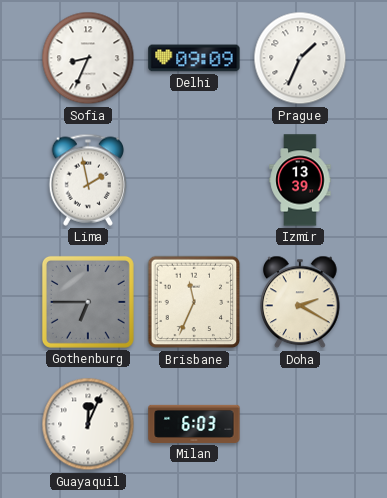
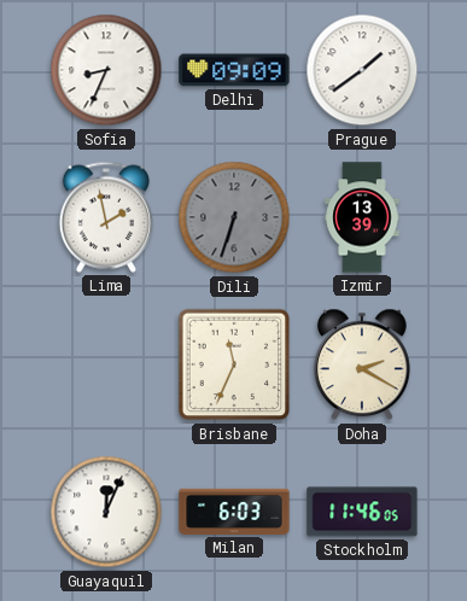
Prague: 1:34 -> 1:39
Dili: none -> 6:33
Gothenburg: 6:45 -> none
Stockholm: none -> 11:46
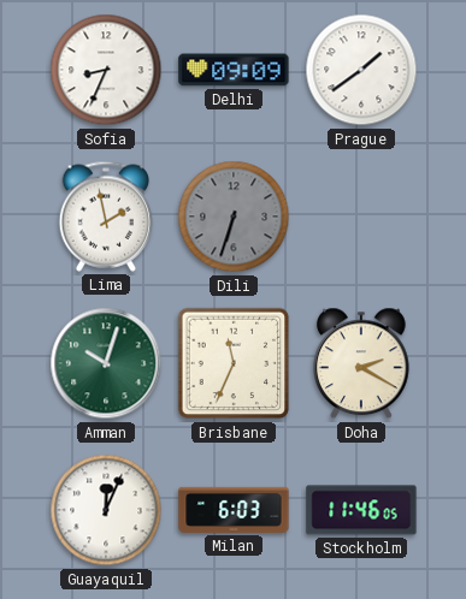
Izmir: 13:39 -> none
Amman: none -> 10:03
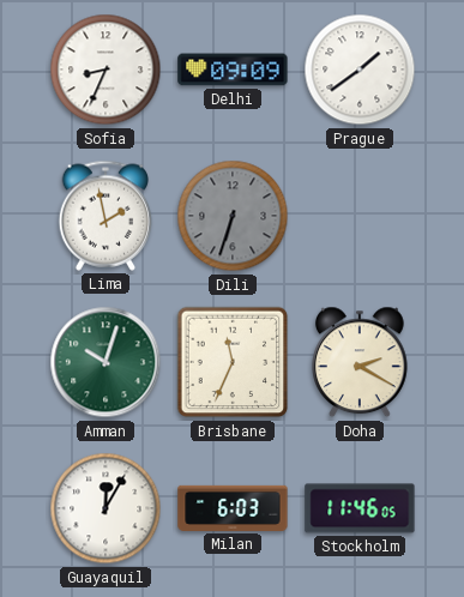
Guayaquil: 12:04 -> 12:05
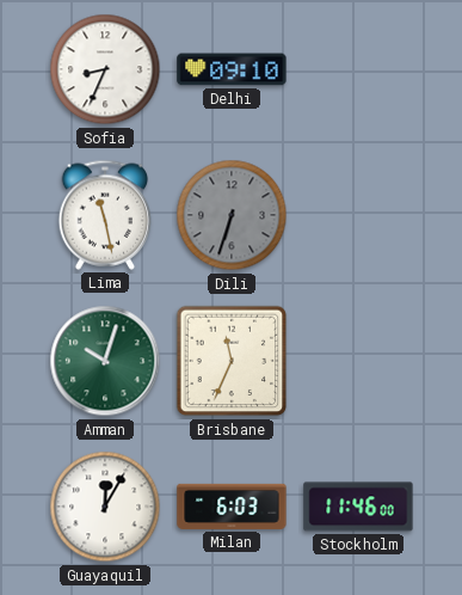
Delhi: 09:09 -> 09:10
Prague: 1:39 -> none
Lima: 1:58 -> 11:28
Doha: 2:20 -> none
Stockholm: 11:46:05 -> 11:46:00
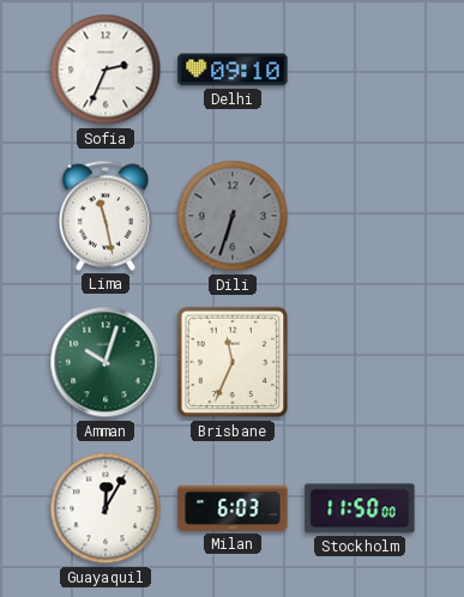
Sofia: 8:34 -> 2:34
Stockholm: 11:46 -> 11:50
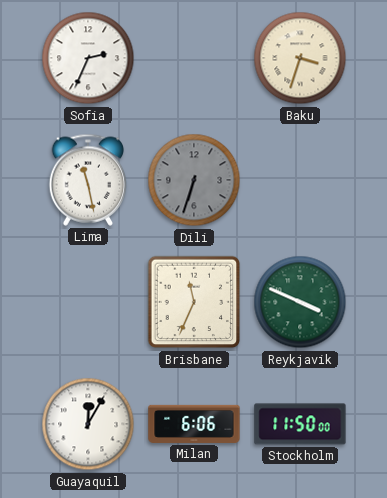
Delhi: 09:10 -> none
Baku: none -> 3:33
Amman: 10:03 -> none
Reykjavik: none -> 3:49
Milan: 6:03 -> 6:06
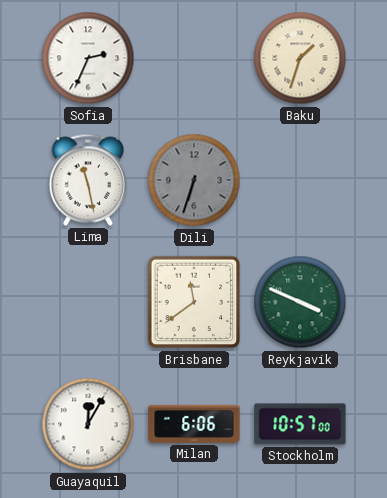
Baku: 3:33 -> 1:33
Brisbane: 11:34 -> 11:39
Stockholm: 11:50 -> 10:57
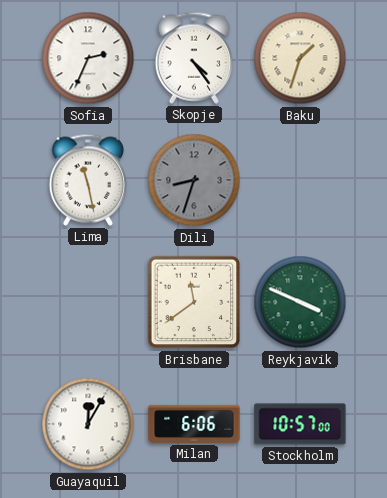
Skopje: none -> 4:24
Dili: 6:33 -> 8:33
